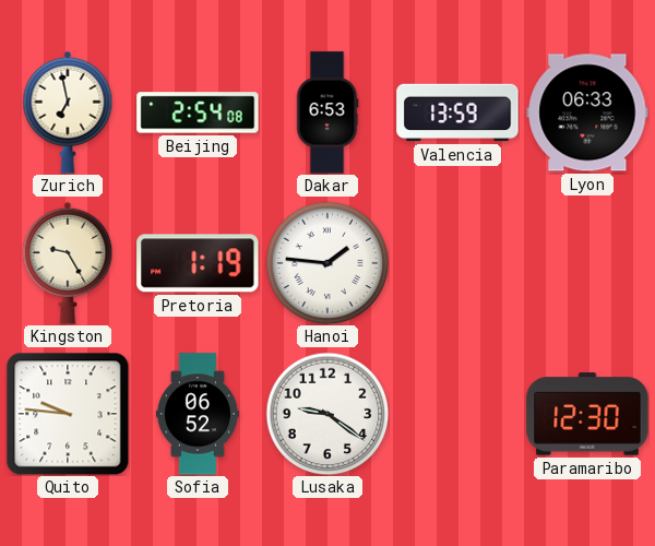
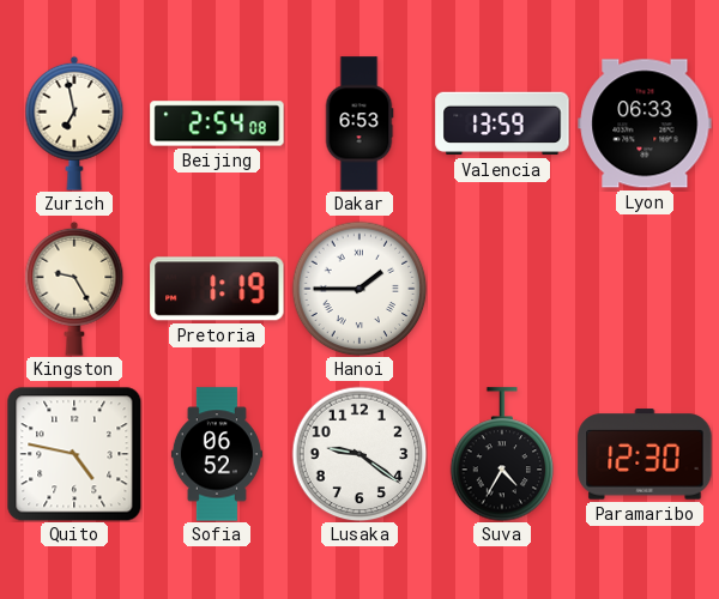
Hanoi: 1:46 -> 1:45
Quito: 9:46 -> 4:47
Suva: none -> 4:35
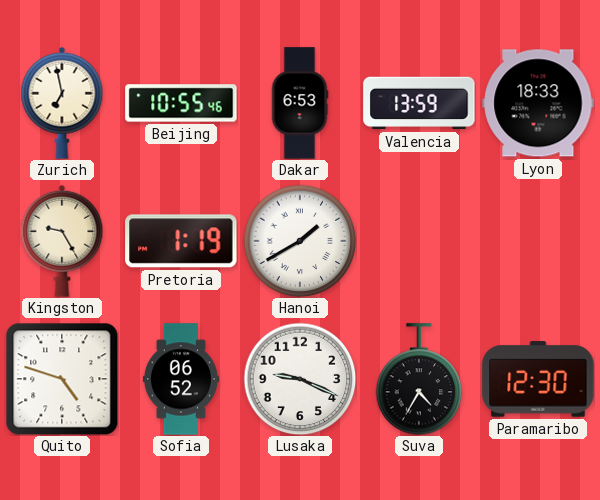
Beijing: 2:54 -> 10:55
Lyon: 06:33 -> 18:33
Hanoi: 1:45 -> 1:40
Quito: 4:47 -> 4:48
Lusaka: 9:21 -> 9:19
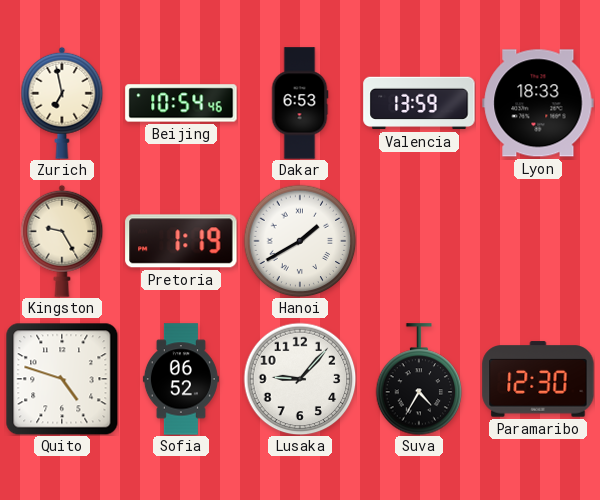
Beijing: 10:55 -> 10:54
Lusaka: 9:19 -> 9:07
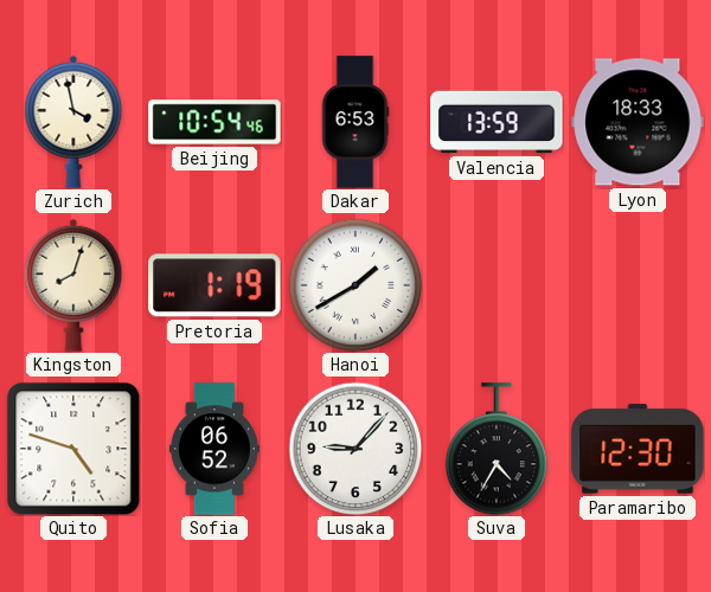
Zurich: 6:58 -> 3:58
Kingston: 9:25 -> 8:03
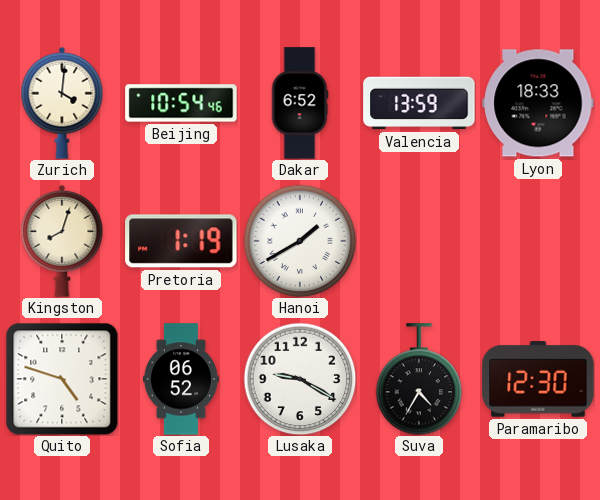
Zurich: 3:58 -> 4:01
Dakar: 6:53 -> 6:52
Lusaka: 9:07 -> 9:20
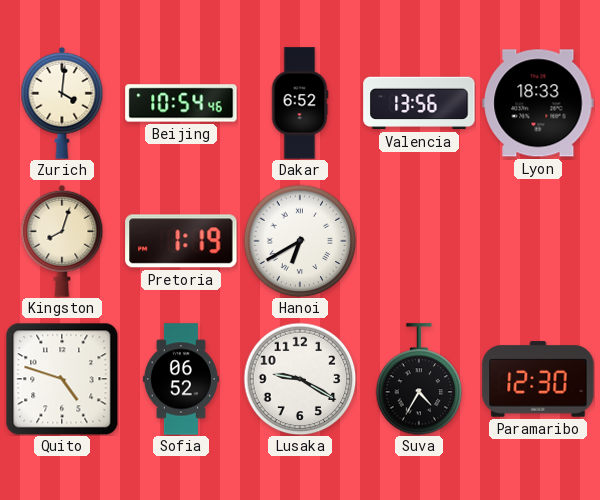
Valencia: 13:59 -> 13:56
Hanoi: 1:40 -> 6:40
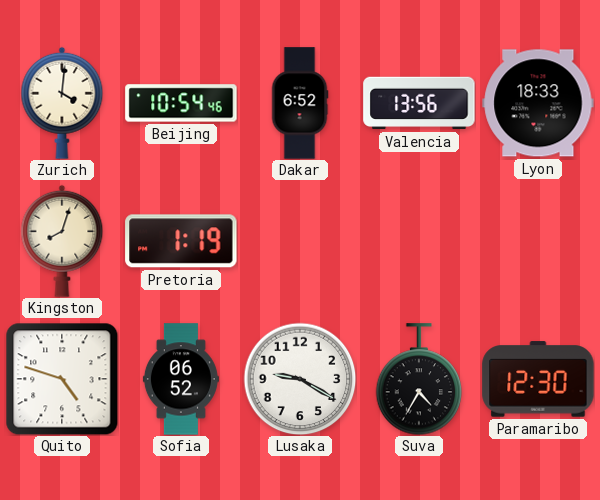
Hanoi: 6:40 -> none
